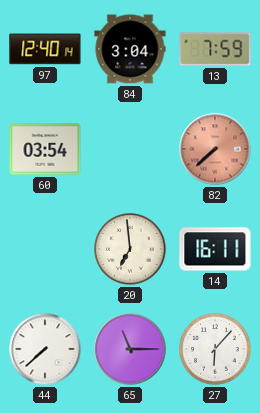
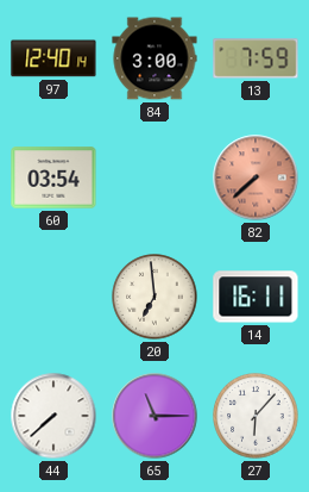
84: 3:04 -> 3:00
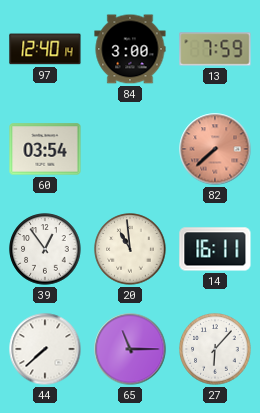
39: none -> 12:54
20: 6:59 -> 10:59
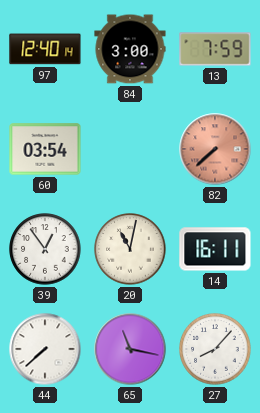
20: 10:59 -> 11:02
65: 11:15 -> 11:17
27: 6:07 -> 8:07
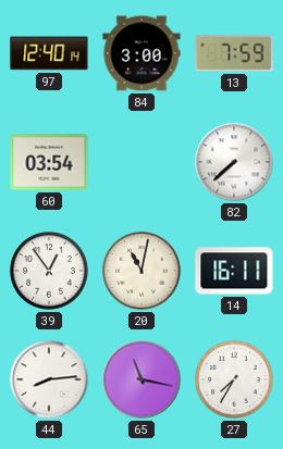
82 dial: salmon -> white
44: 7:38 -> 8:14
27: 8:07 -> 7:35
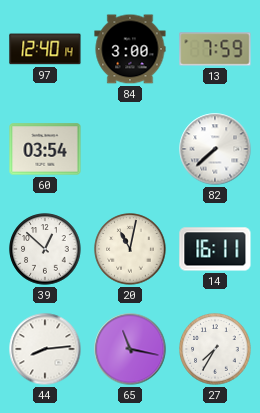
39: 12:54 -> 12:52
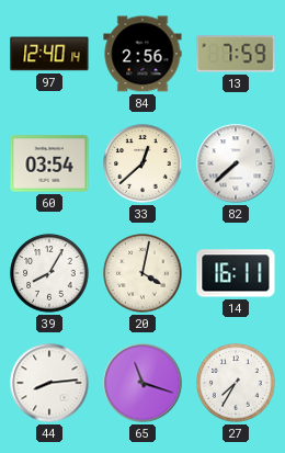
84: 3:00 -> 2:56
33: none -> 12:38
39: 12:52 -> 8:05
20: 11:02 -> 4:02
65: 11:17 -> 11:18
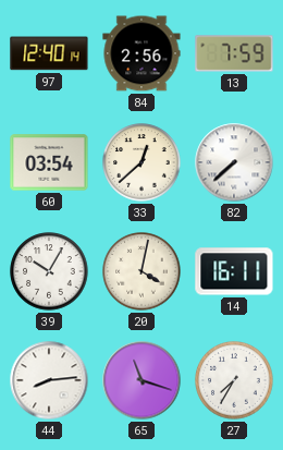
39: 8:05 -> 10:05
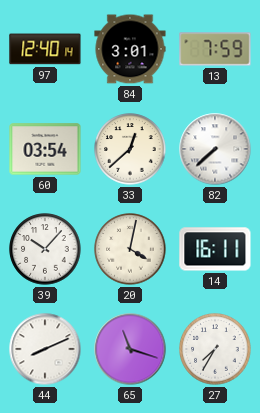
84: 2:56 -> 3:01
39: 10:05 -> 10:07
44: 8:14 -> 8:11
